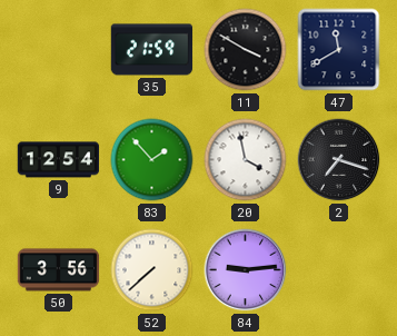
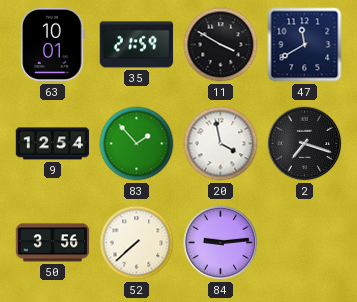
63: none -> 10:01
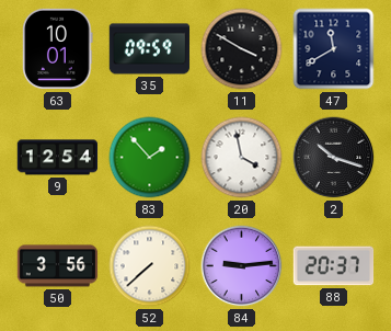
35: 21:59 -> 09:59
2: 7:18 -> 10:18
88: none -> 20:37
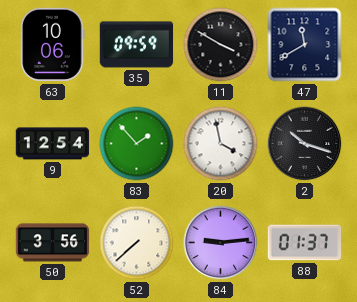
63: 10:01 -> 10:06
88: 20:37 -> 01:37
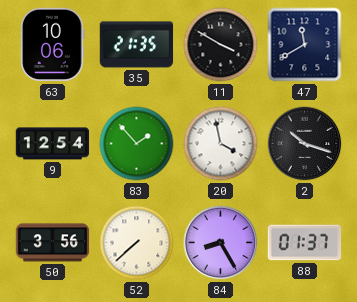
35: 09:59 -> 21:35
84: 9:14 -> 8:25
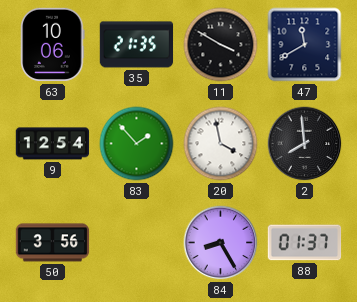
2: 10:18 -> 7:59
52: 7:38 -> none
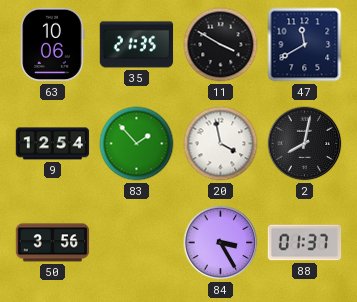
2: 7:59 -> 8:02
84: 8:25 -> 3:25
